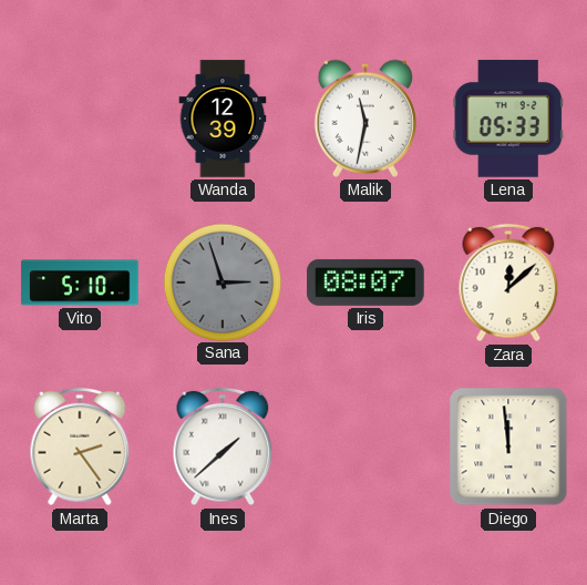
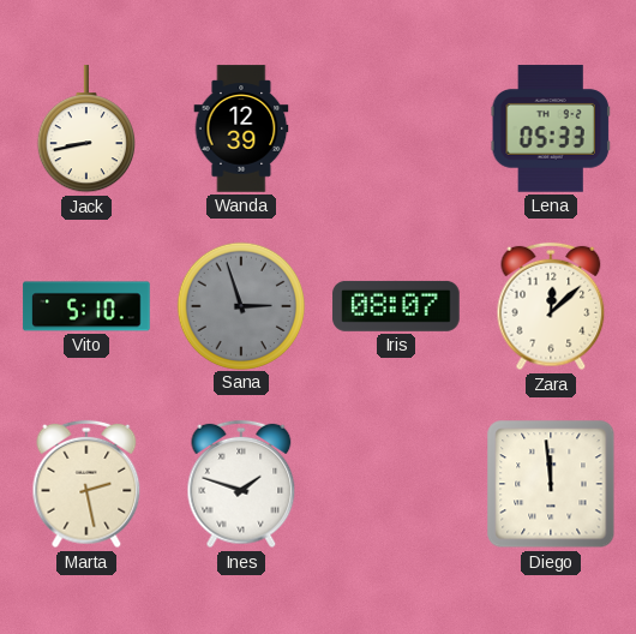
Jack: none -> 8:43
Malik: 11:32 -> none
Marta: 2:24 -> 2:28
Ines: 1:38 -> 1:48
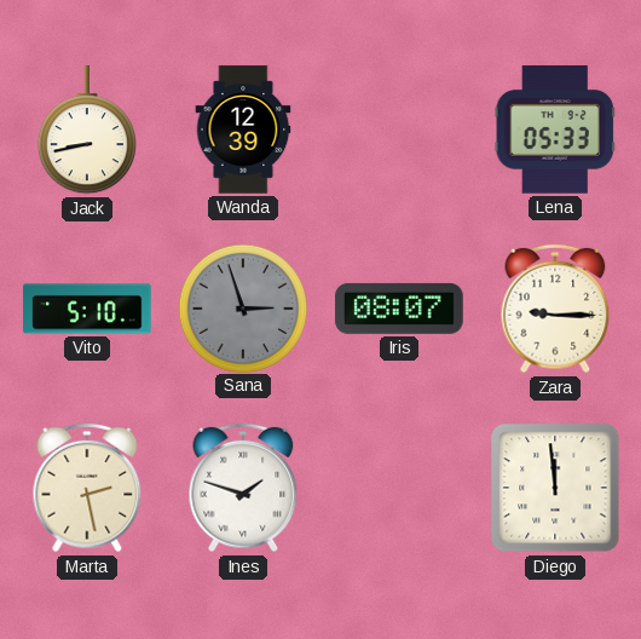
Zara: 12:08 -> 9:15
